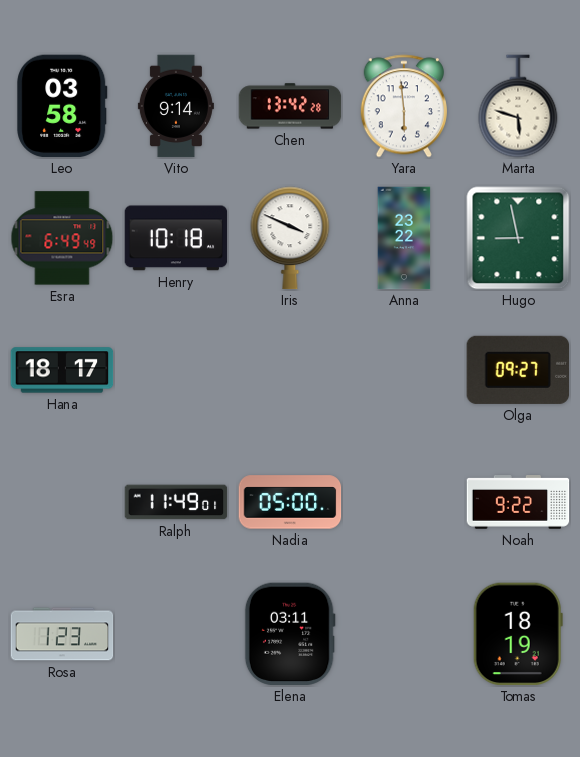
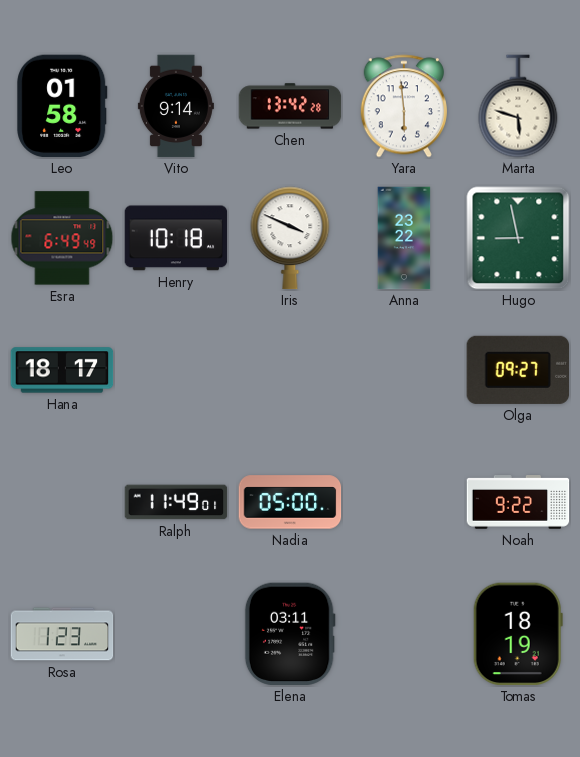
Leo: 03:58 -> 01:58
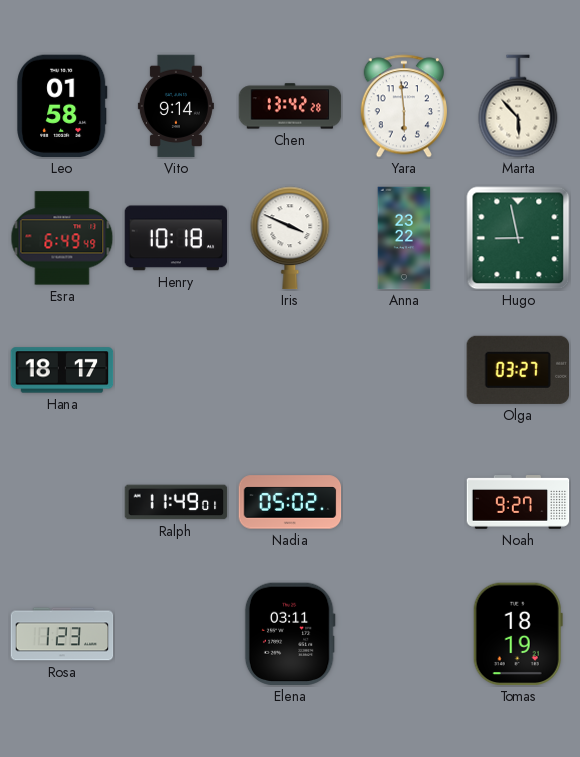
Marta: 5:48 -> 5:53
Olga: 09:27 -> 03:27
Nadia: 05:00 -> 05:02
Noah: 9:22 -> 9:27
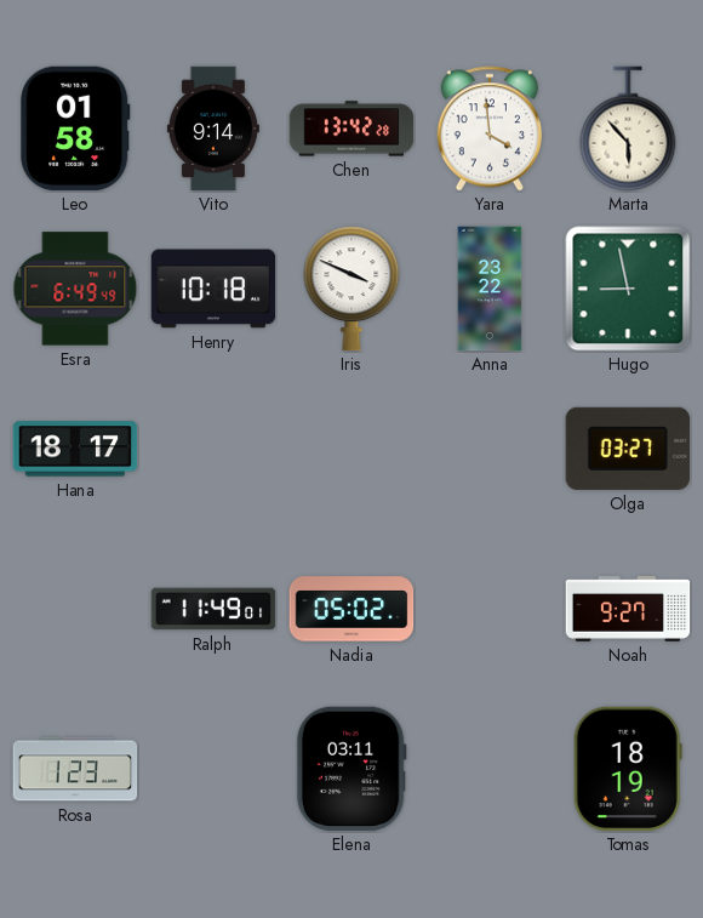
Yara: 5:59 -> 3:59
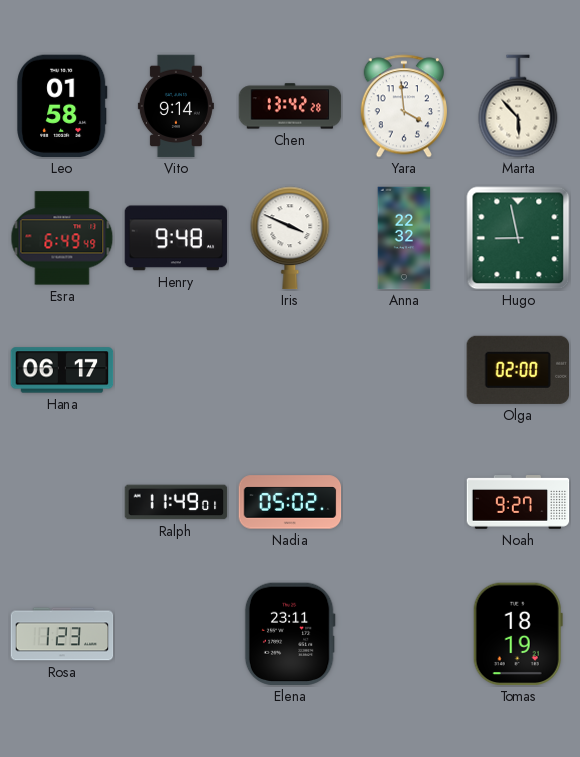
Henry: 10:18 -> 9:48
Anna: 23:22 -> 22:32
Hana: 18:17 -> 06:17
Olga: 03:27 -> 02:00
Elena: 03:11 -> 23:11
